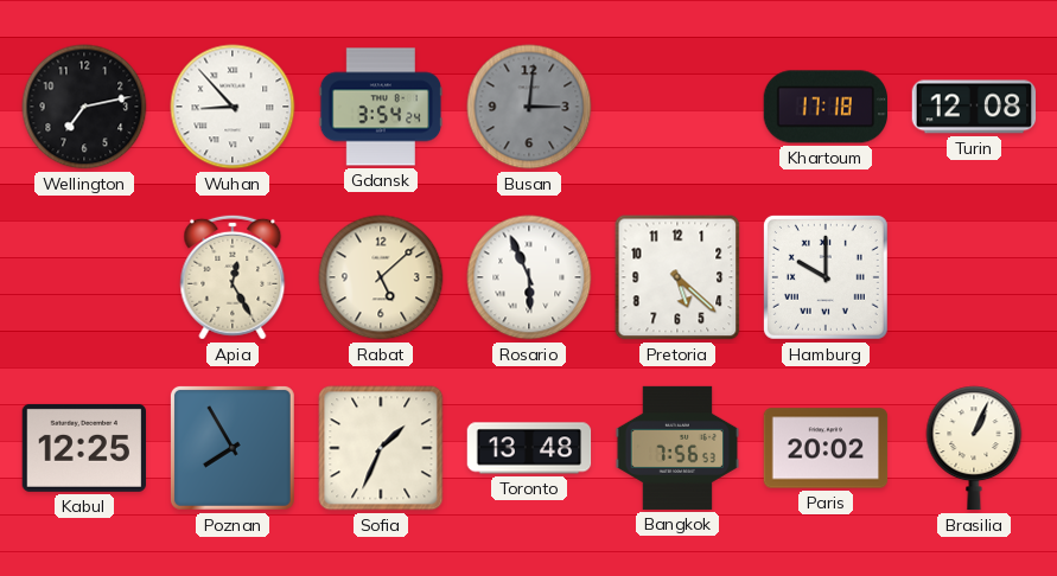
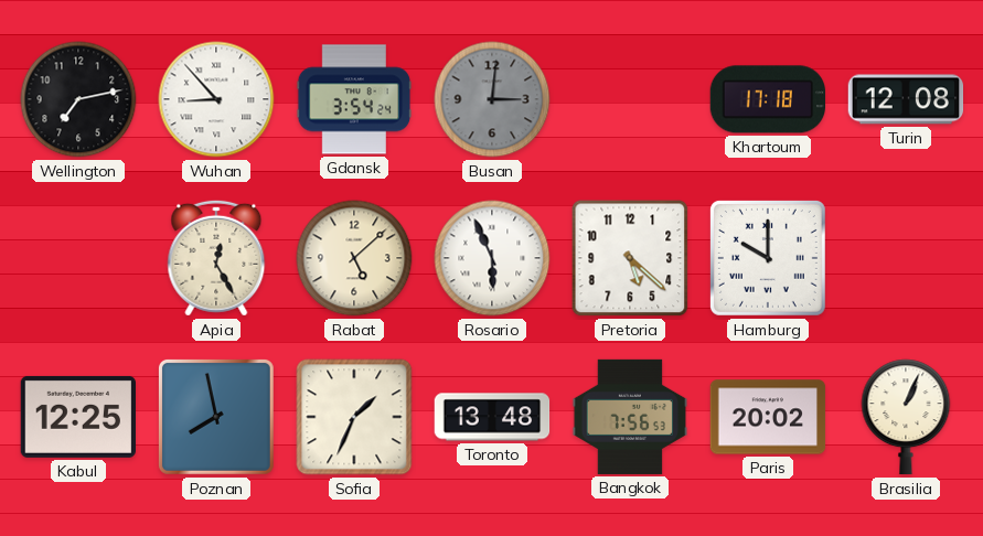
Poznan: 7:55 -> 7:58
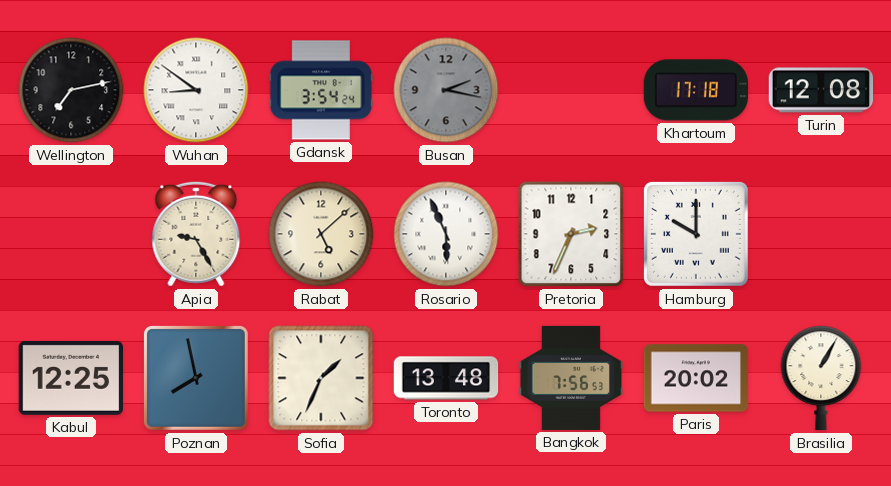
Wuhan: 8:53 -> 8:51
Busan: 3:01 -> 2:17
Apia: 12:25 -> 9:25
Pretoria: 5:22 -> 2:34
Brasilia: 1:04 -> 1:05
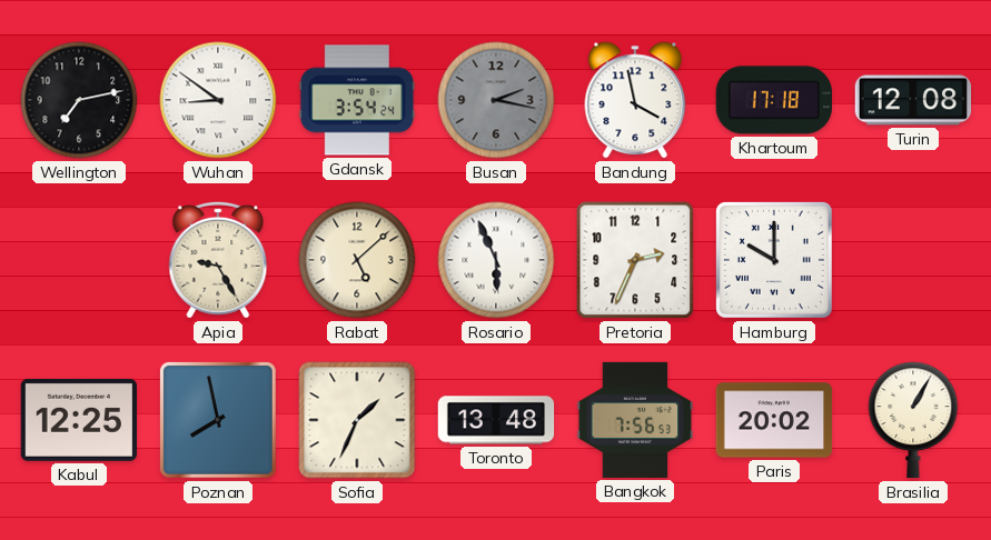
Bandung: none -> 3:58
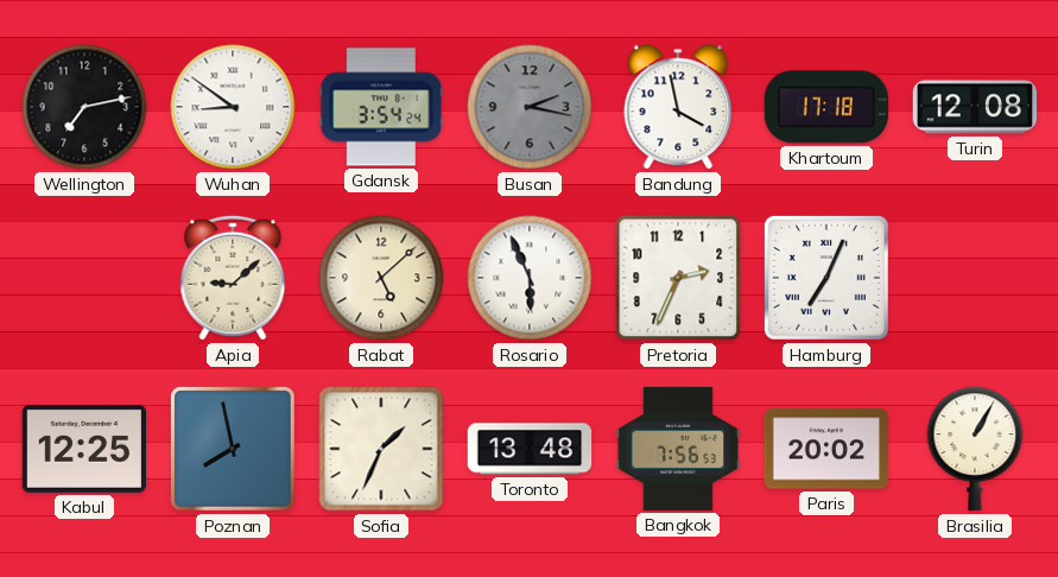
Apia: 9:25 -> 9:08
Hamburg: 10:00 -> 7:04
